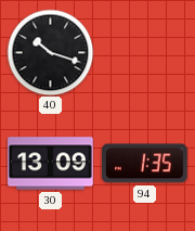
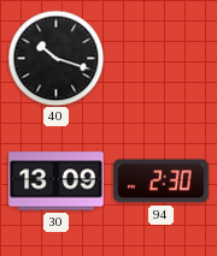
94: 1:35 -> 2:30
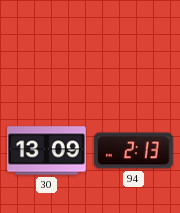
40: 10:18 -> none
94: 2:30 -> 2:13
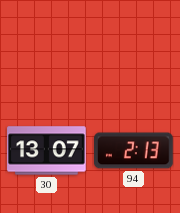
30: 13:09 -> 13:07
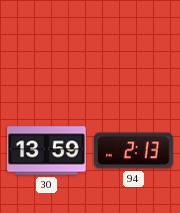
30: 13:07 -> 13:59
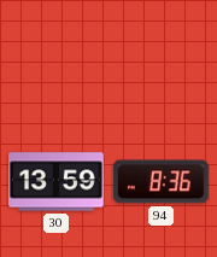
94: 2:13 -> 8:36
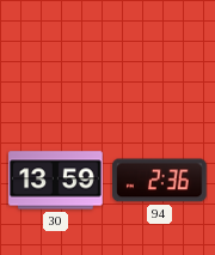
94: 8:36 -> 2:36
